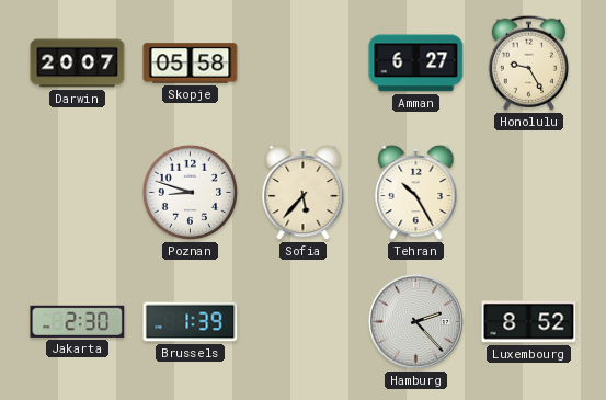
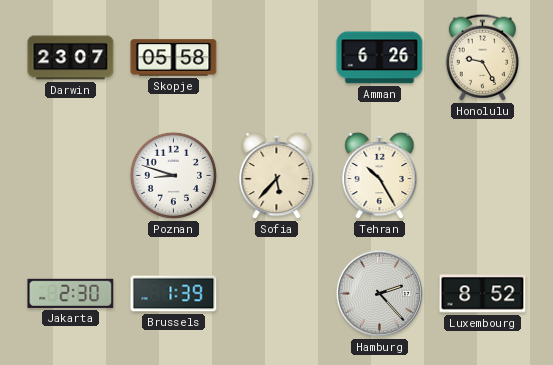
Darwin: 20:07 -> 23:07
Amman: 6:27 -> 6:26
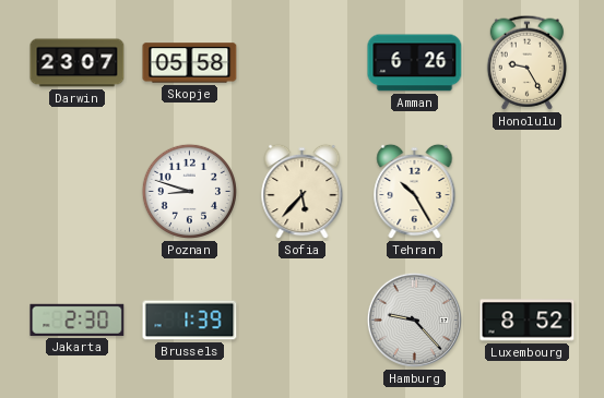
Hamburg: 2:23 -> 9:23
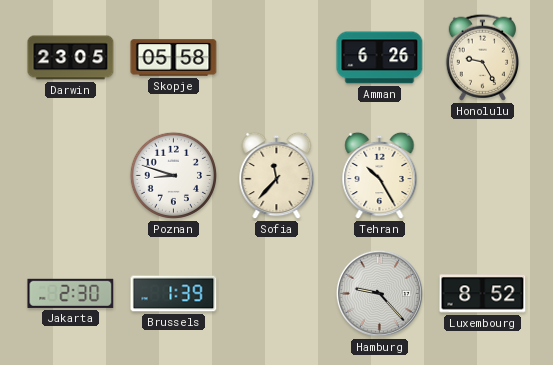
Darwin: 23:07 -> 23:05
Sofia: 5:37 -> 11:37
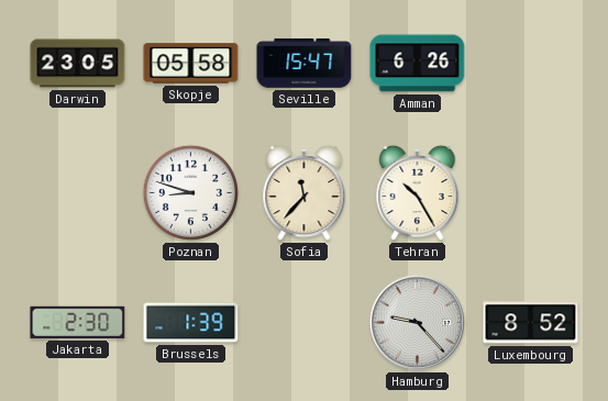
Seville: none -> 15:47
Honolulu: 9:25 -> none
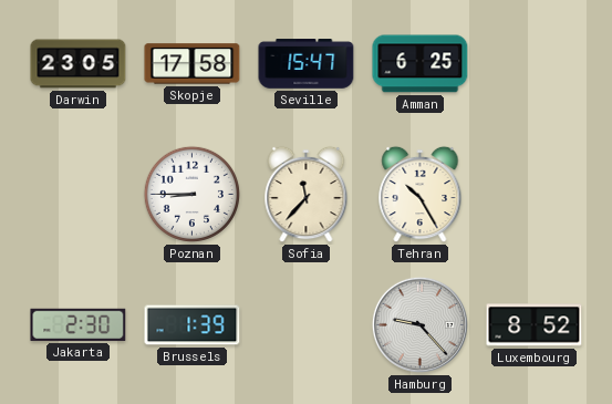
Skopje: 05:58 -> 17:58
Amman: 6:26 -> 6:25
Poznan: 8:48 -> 8:45
